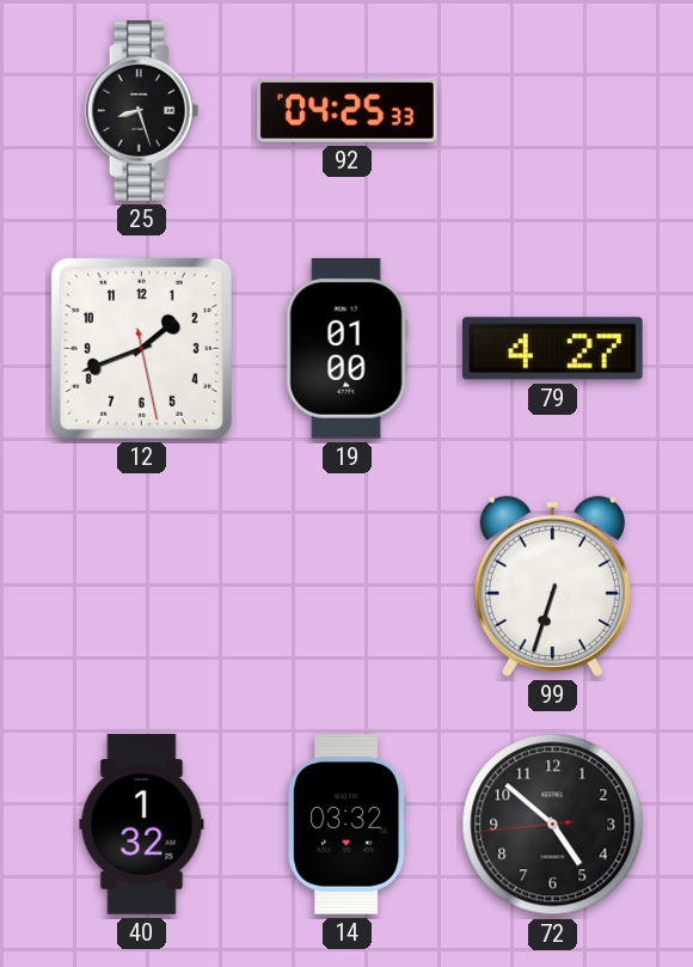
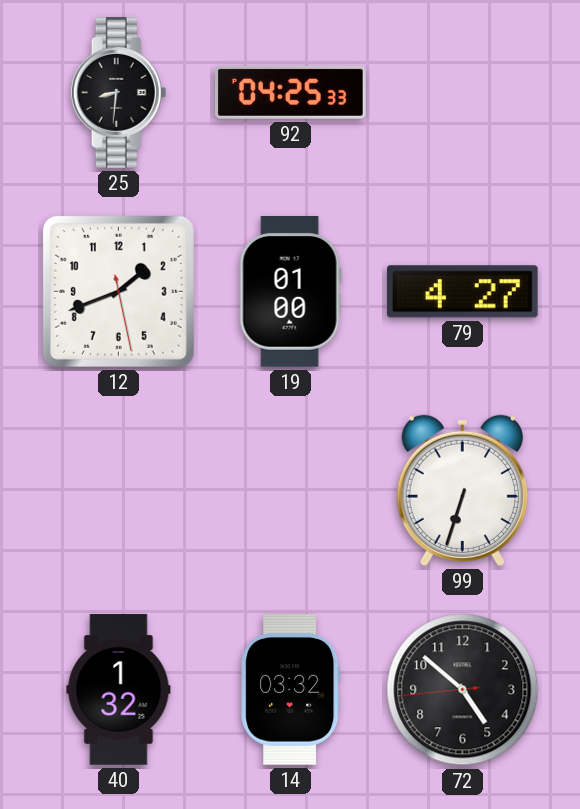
25: 8:27 -> 8:31
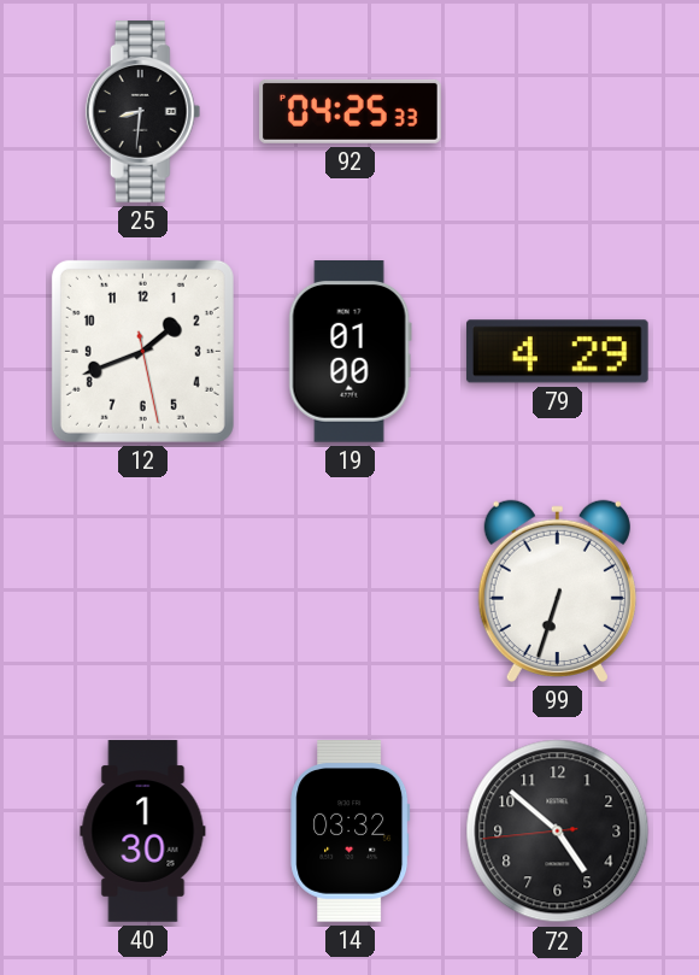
79: 4:27 -> 4:29
40: 1:32 -> 1:30
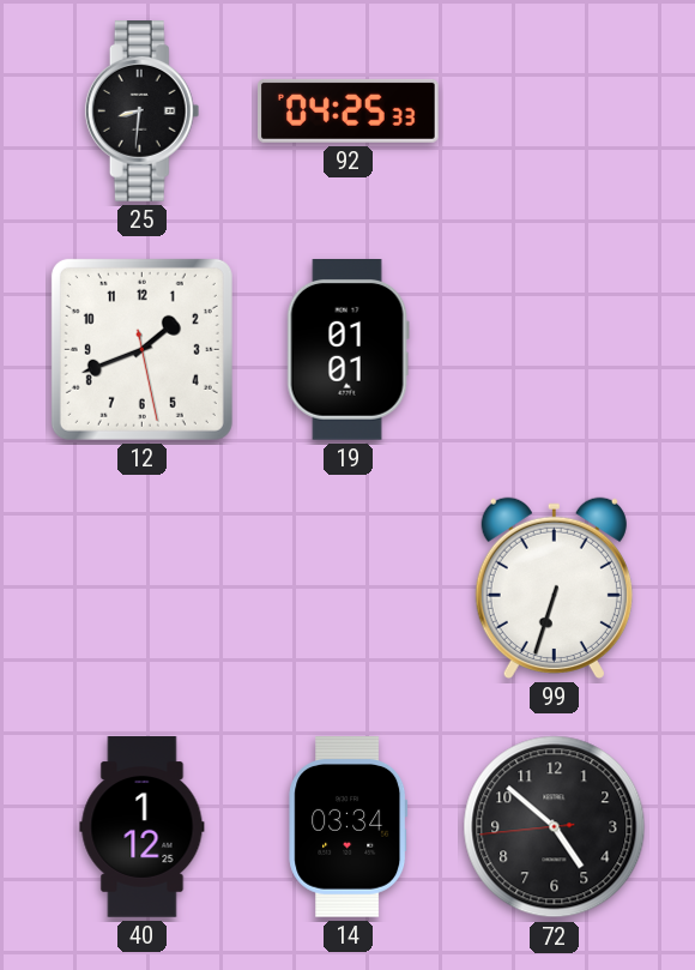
19: 01:00 -> 01:01
79: 4:29 -> none
40: 1:30 -> 1:12
14: 03:32 -> 03:34
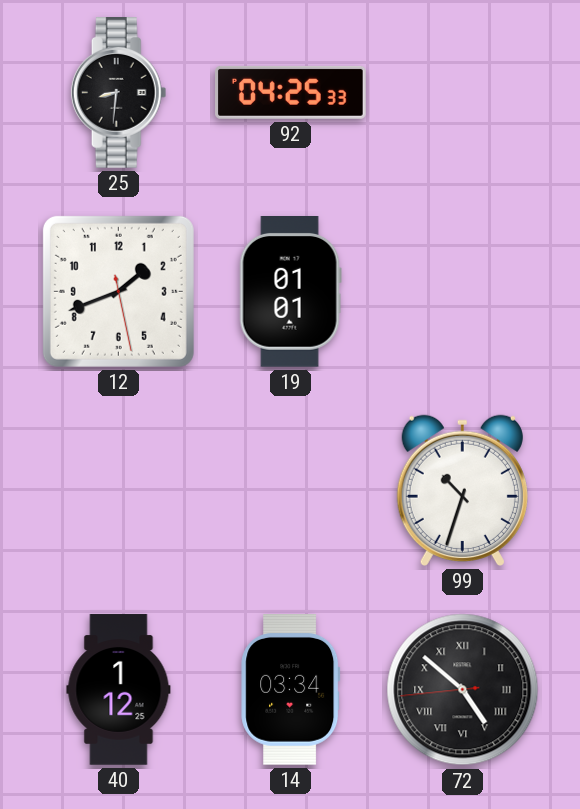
99: 6:33 -> 10:33
72 numerals: Arabic -> Roman
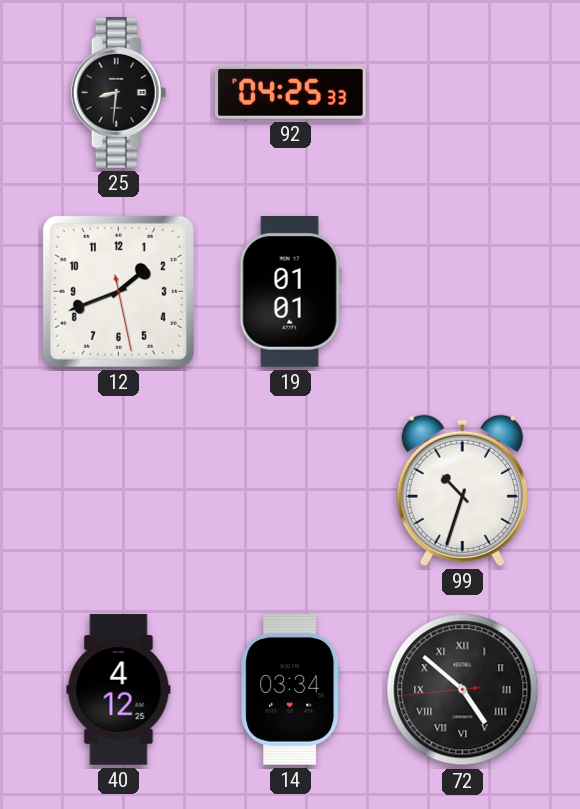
40: 1:12 -> 4:12
